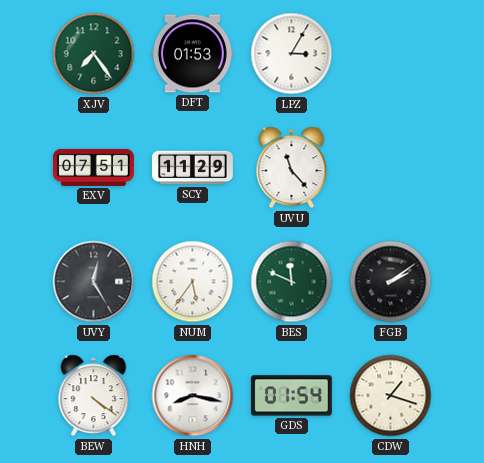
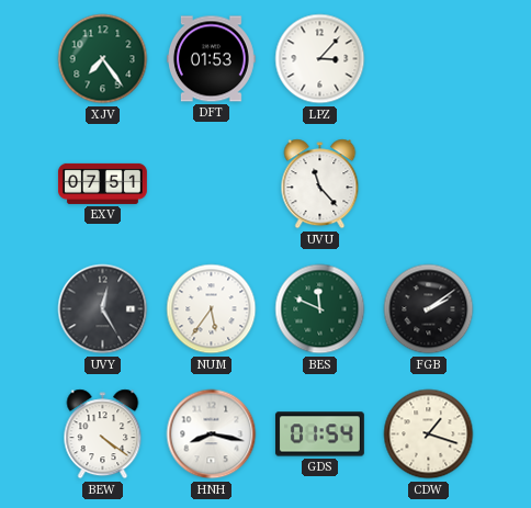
LPZ: 3:05 -> 3:07
SCY: 11:29 -> none
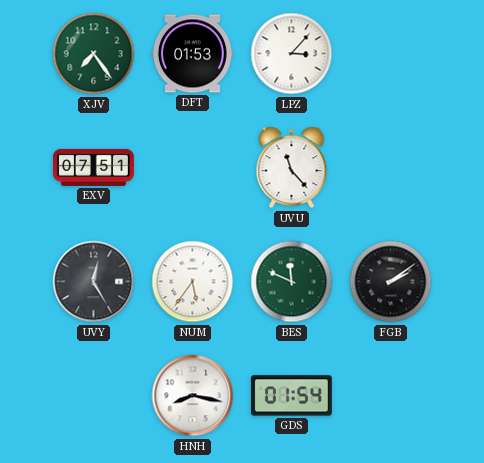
BEW: 4:21 -> none
CDW: 1:18 -> none
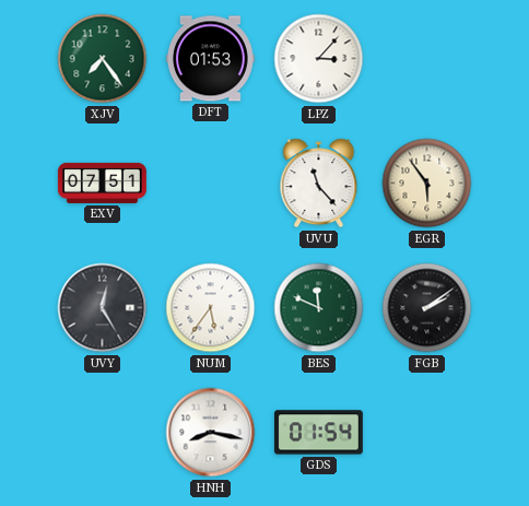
EGR: none -> 5:54
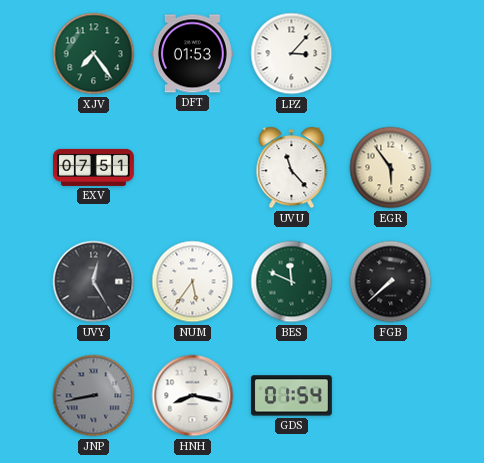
FGB: 2:09 -> 7:38
JNP: none -> 8:43
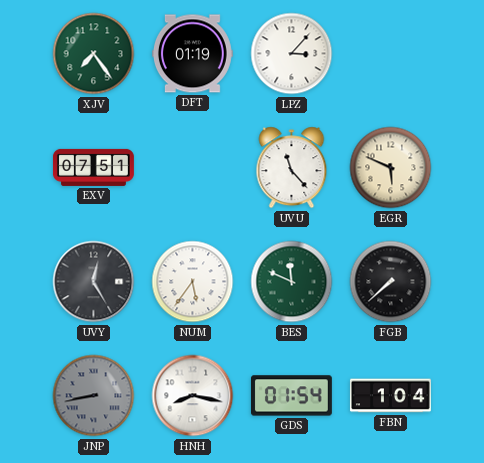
DFT: 01:53 -> 01:19
EGR: 5:54 -> 5:49
FBN: none -> 1:04
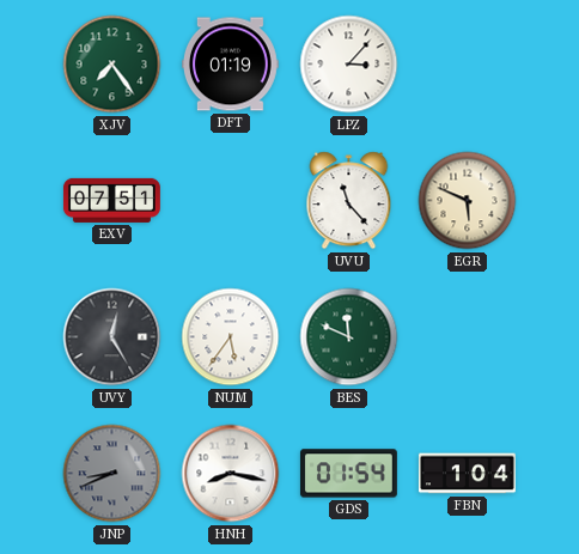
FGB: 7:38 -> none
JNP: 8:43 -> 8:41
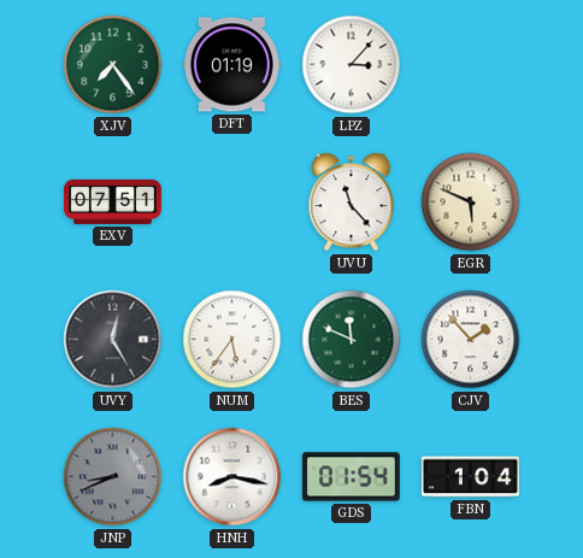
CJV: none -> 1:53
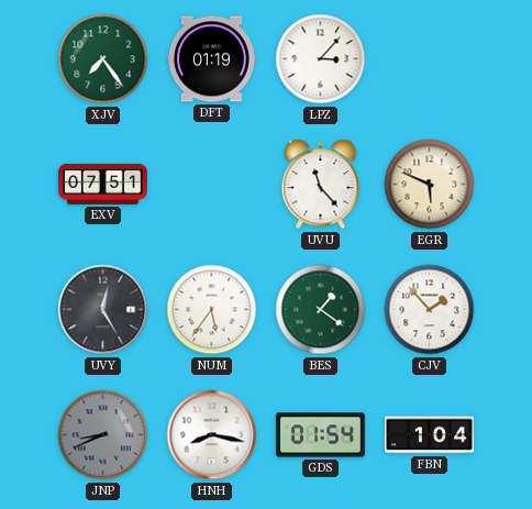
BES: 11:49 -> 1:21
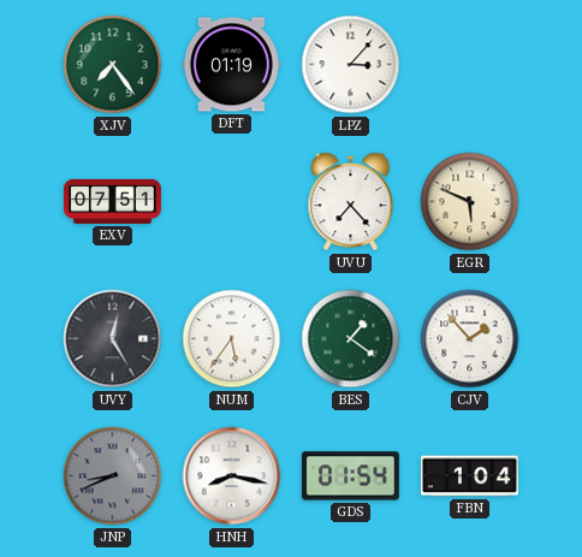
UVU: 11:23 -> 7:23
